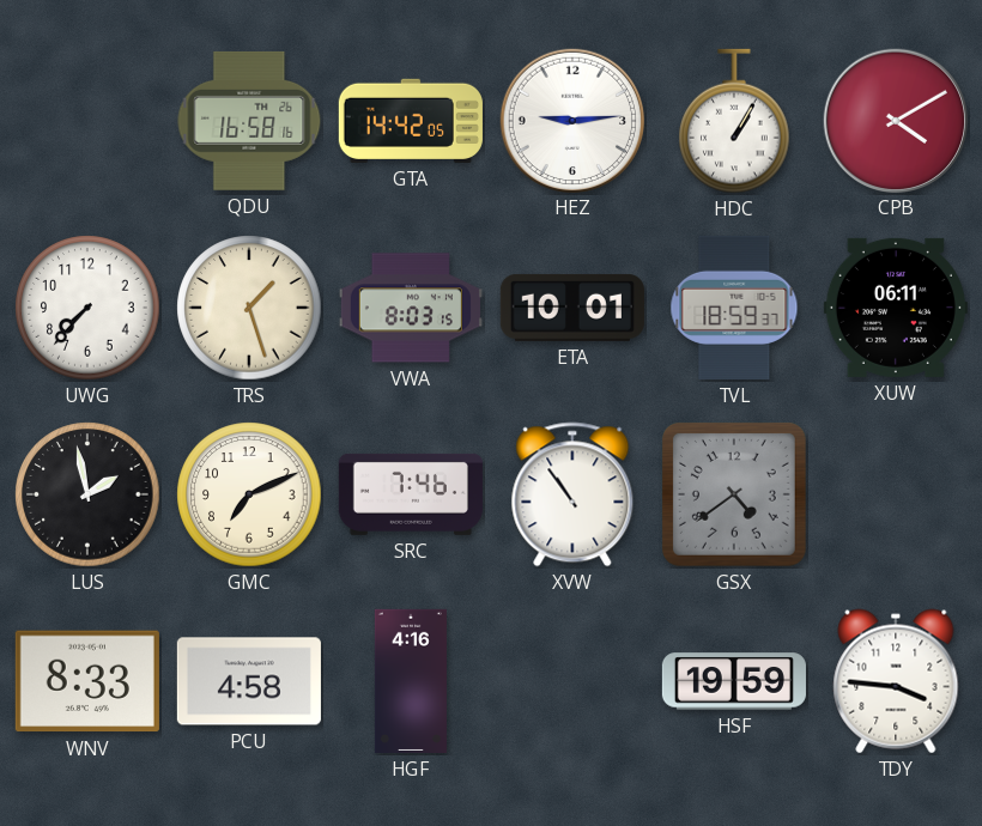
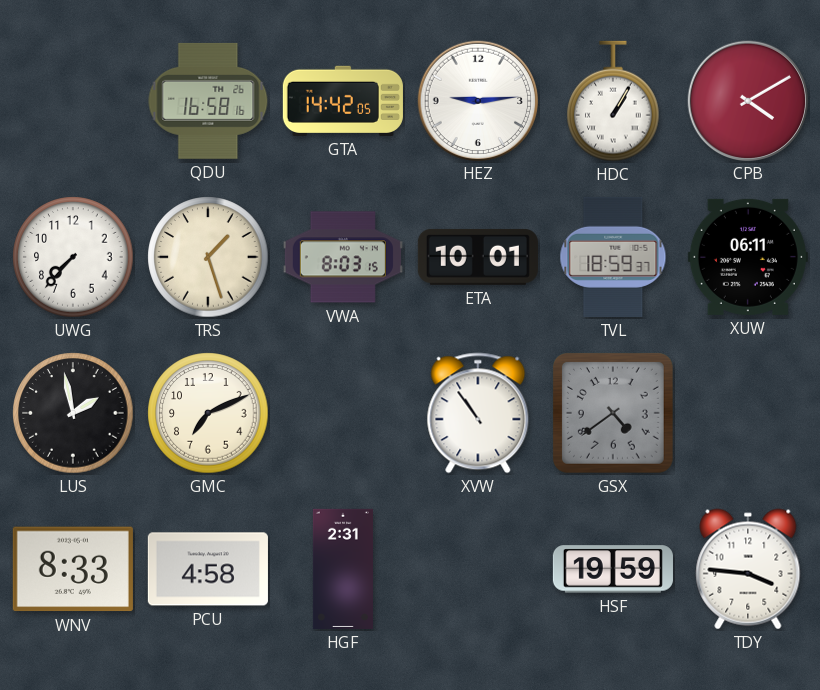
SRC: 7:46 -> none
HGF: 4:16 -> 2:31
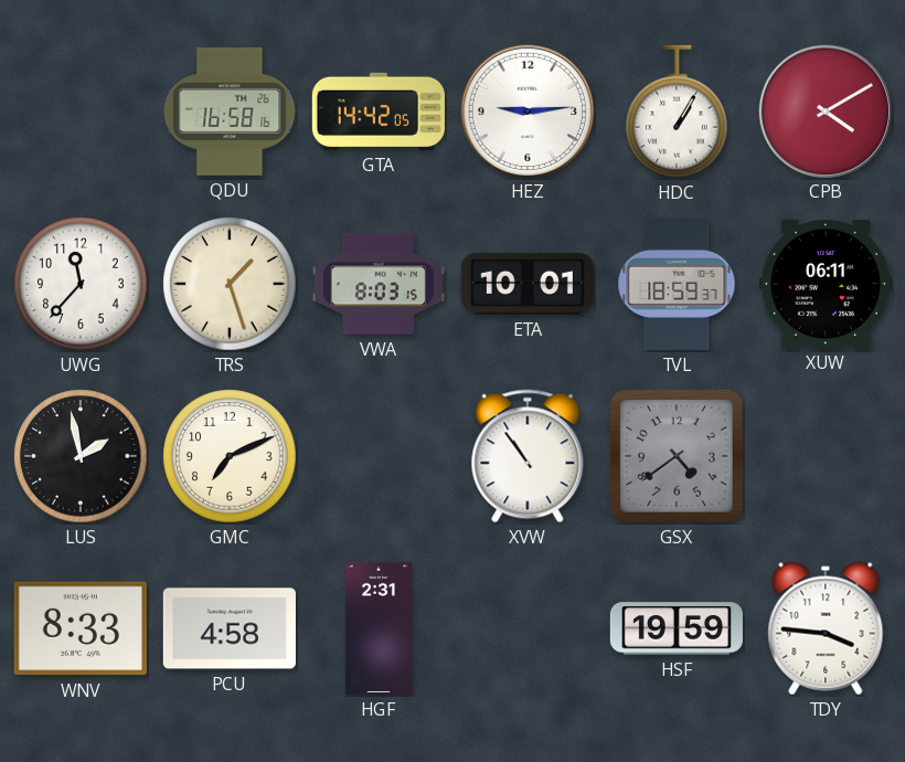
UWG: 7:37 -> 11:37
